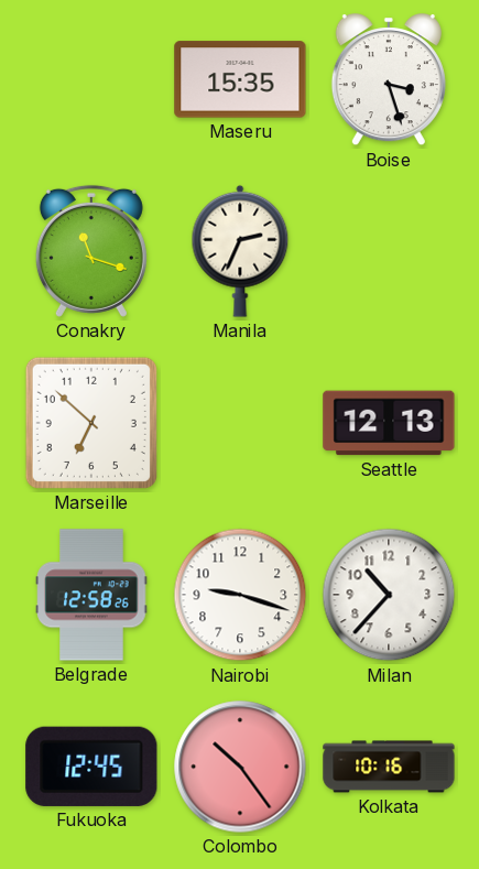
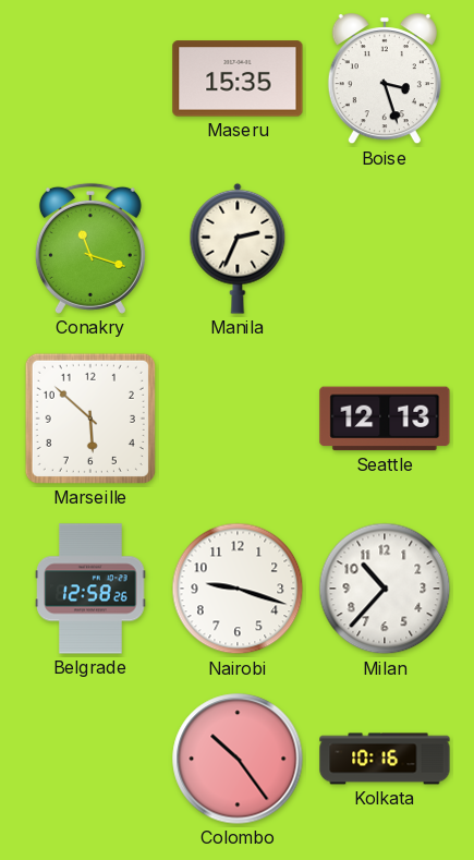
Marseille: 6:52 -> 5:52
Fukuoka: 12:45 -> none
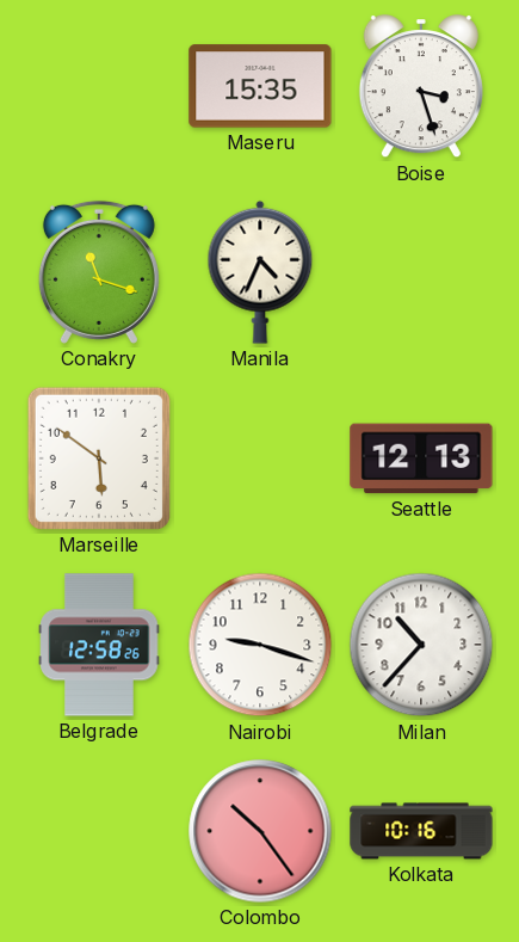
Manila: 2:34 -> 4:34
Marseille: 5:52 -> 5:51
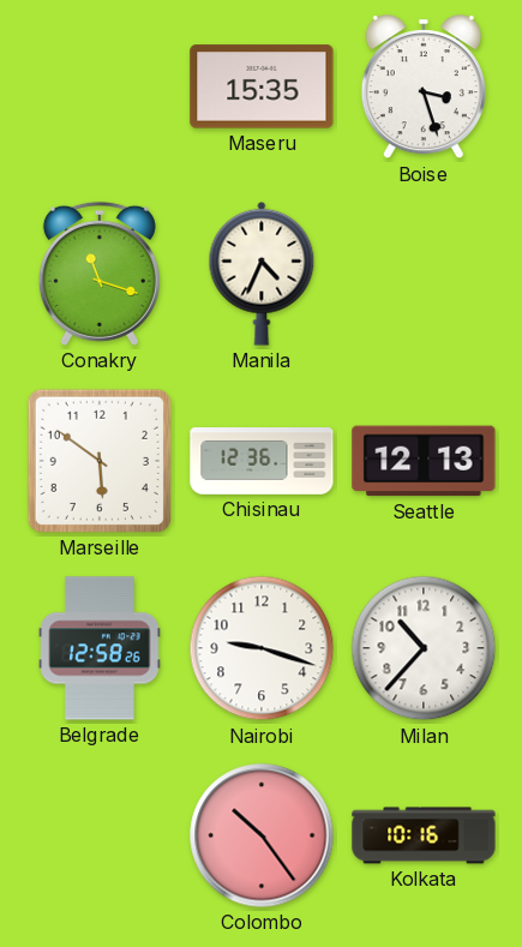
Chisinau: none -> 12:36
